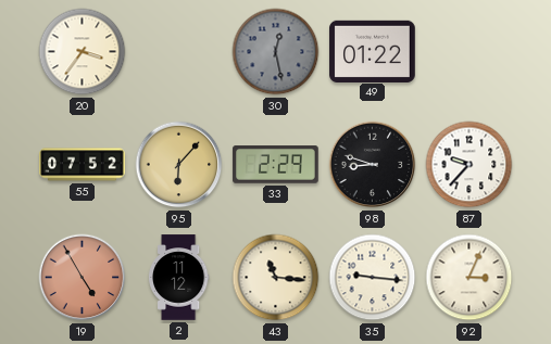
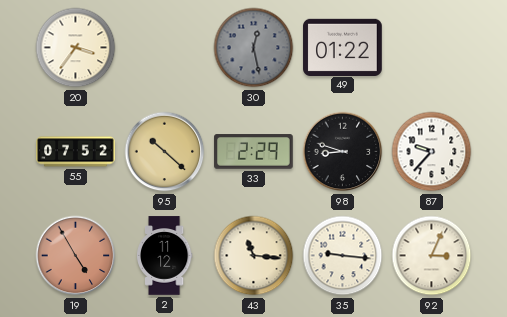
95: 6:07 -> 10:22
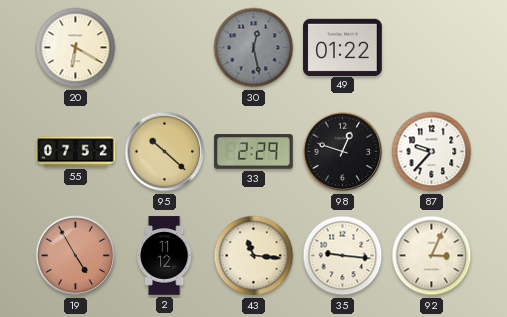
20: 3:36 -> 6:20
98: 8:48 -> 12:48
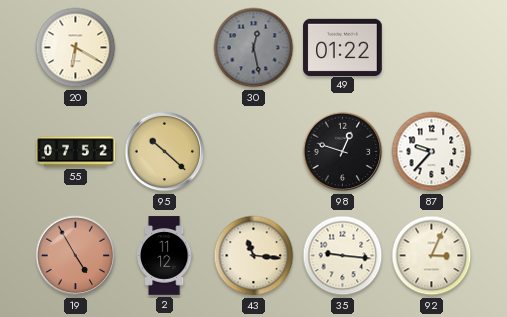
33: 2:29 -> none
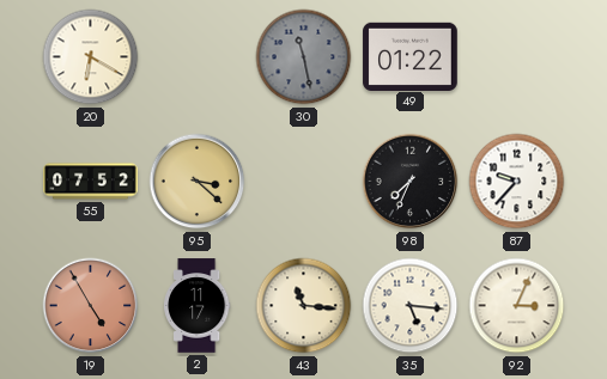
30: 12:28 -> 11:28
95: 10:22 -> 3:22
98: 12:48 -> 7:34
2: 11:12 -> 11:17
35: 9:16 -> 5:16
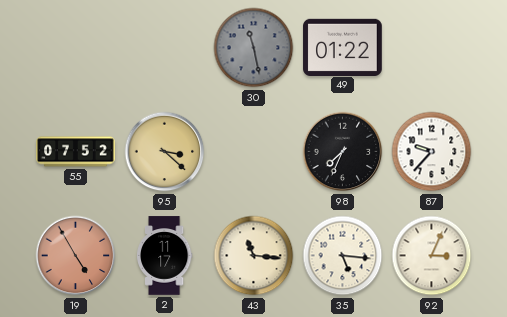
20: 6:20 -> none
